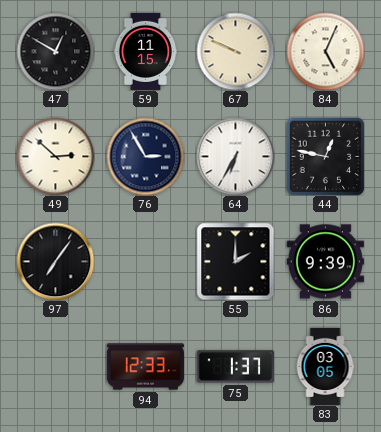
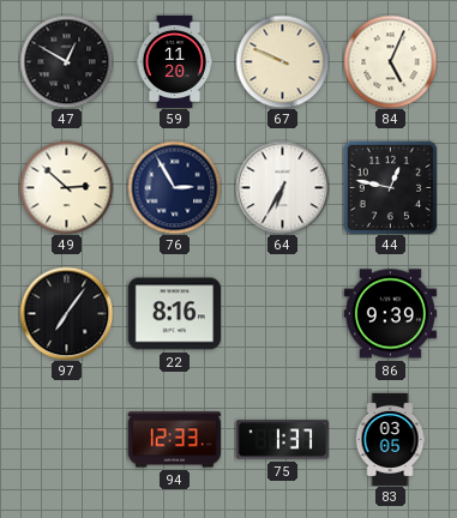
59: 11:15 -> 11:20
22: none -> 8:16
55: 2:00 -> none
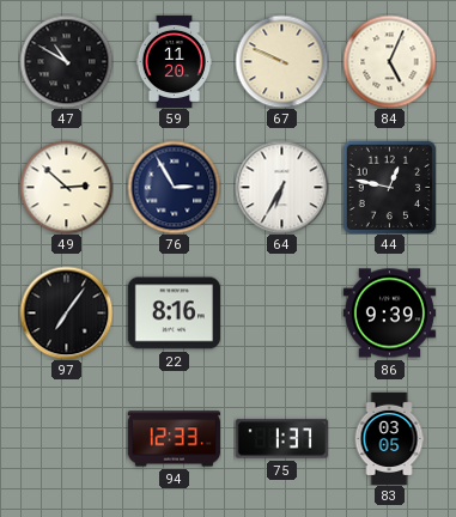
47: 12:50 -> 10:50
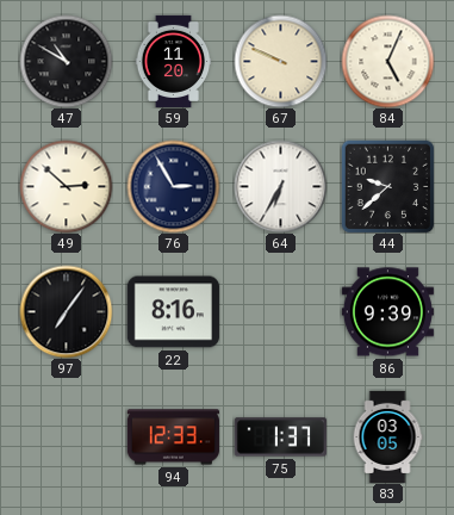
44: 12:47 -> 9:38
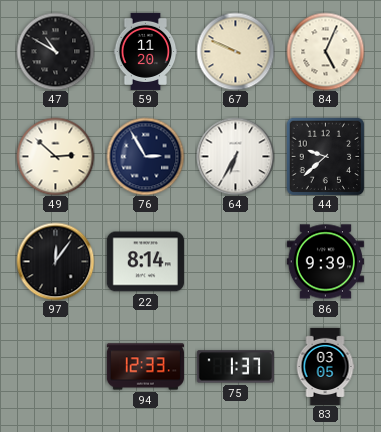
97: 7:06 -> 12:06
22: 8:16 -> 8:14
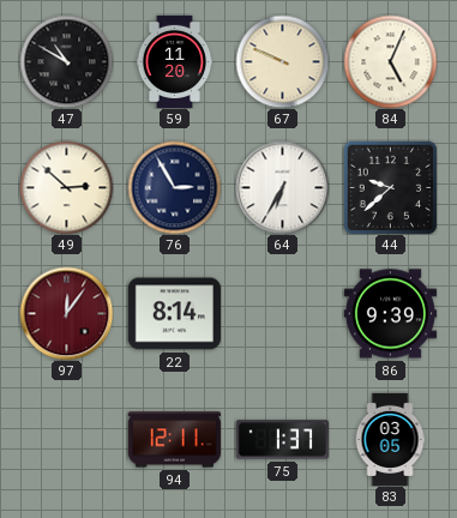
97 dial: black -> burgundy
94: 12:33 -> 12:11
